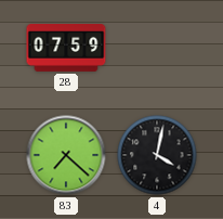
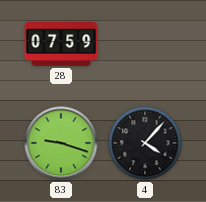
83: 7:22 -> 9:18
4: 4:02 -> 4:07
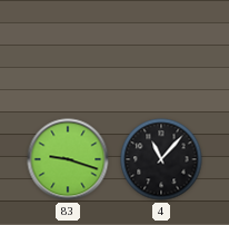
28: 07:59 -> none
4: 4:07 -> 11:07
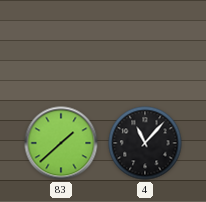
83: 9:18 -> 1:38
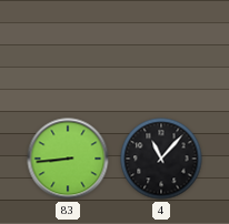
83: 1:38 -> 8:44
